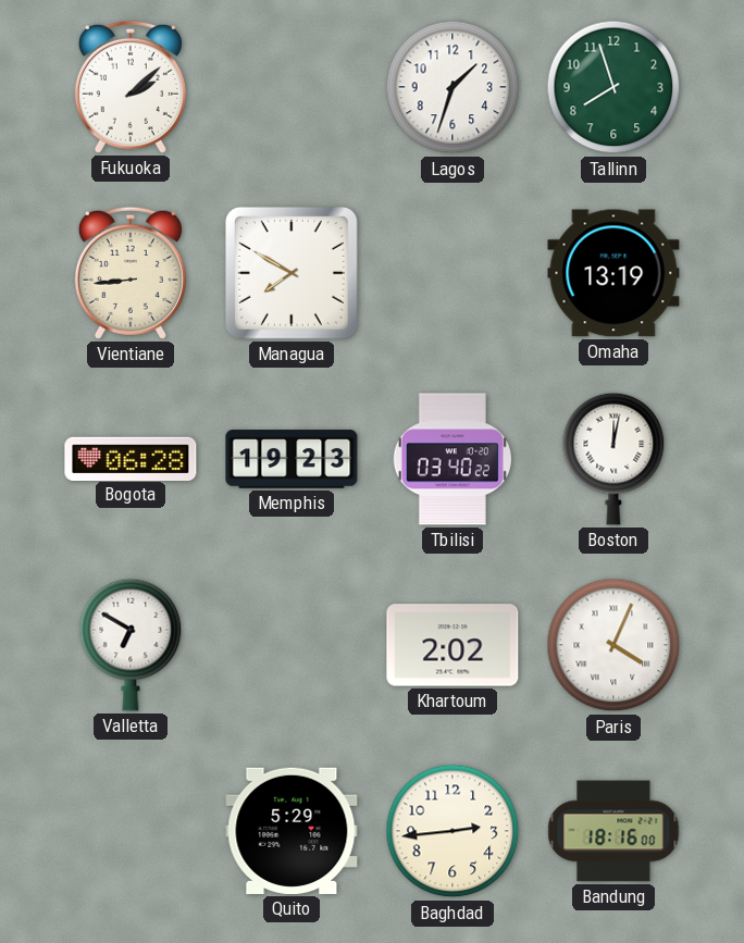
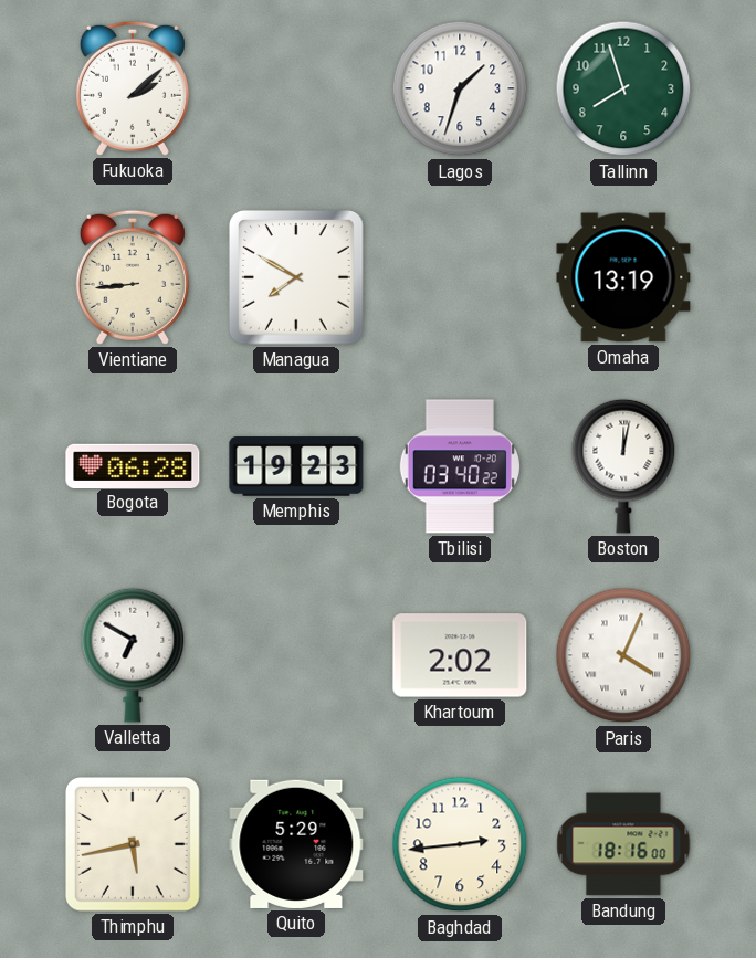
Thimphu: none -> 5:43
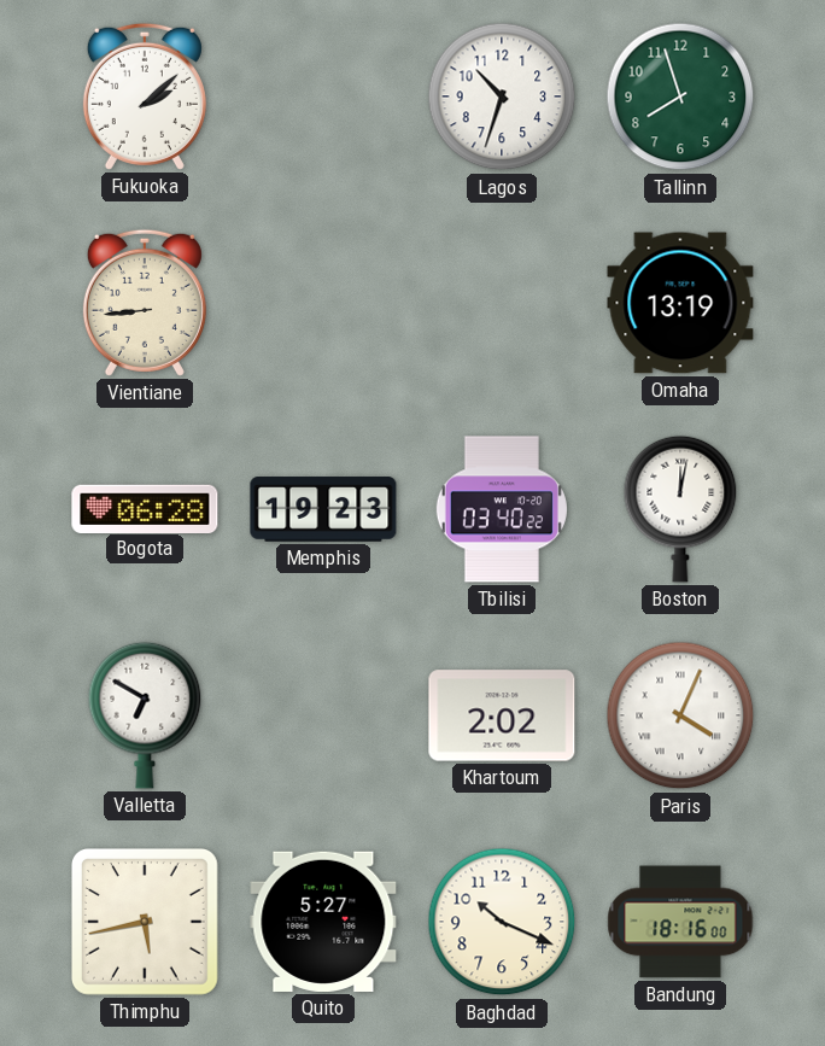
Lagos: 1:33 -> 10:33
Managua: 7:50 -> none
Quito: 5:29 -> 5:27
Baghdad: 2:44 -> 10:19
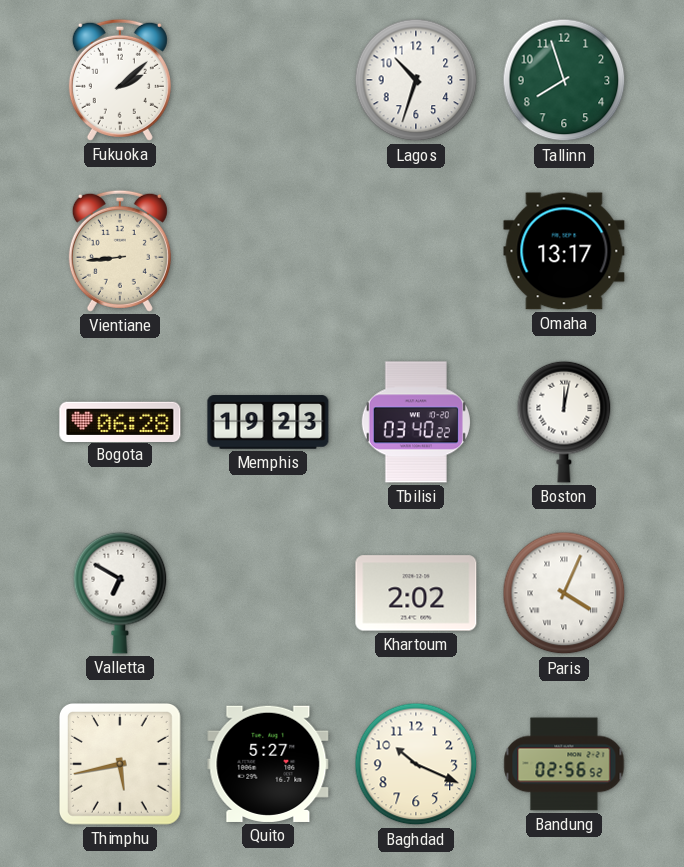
Omaha: 13:19 -> 13:17
Bandung: 18:16 -> 02:56
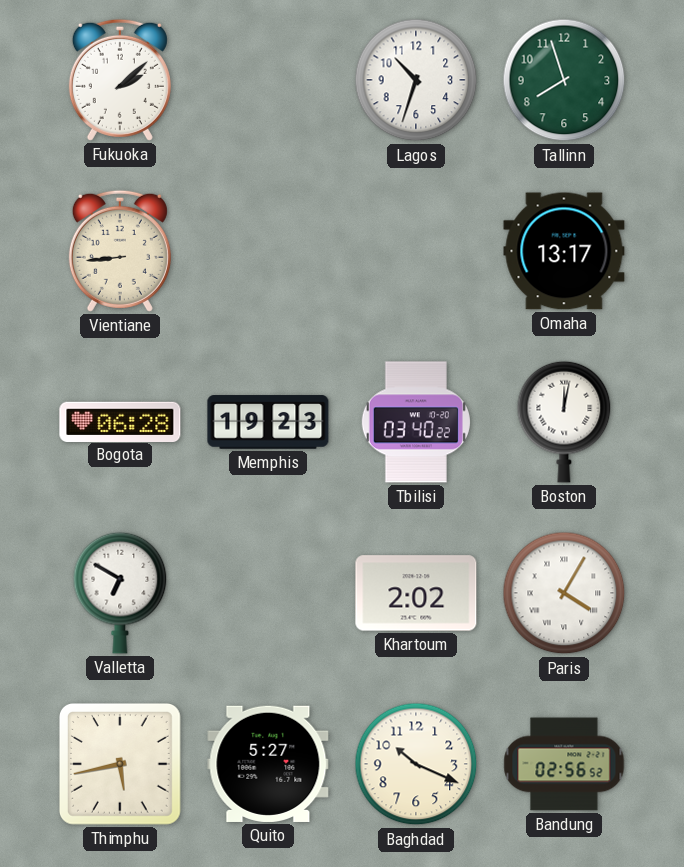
Paris: 4:04 -> 4:05
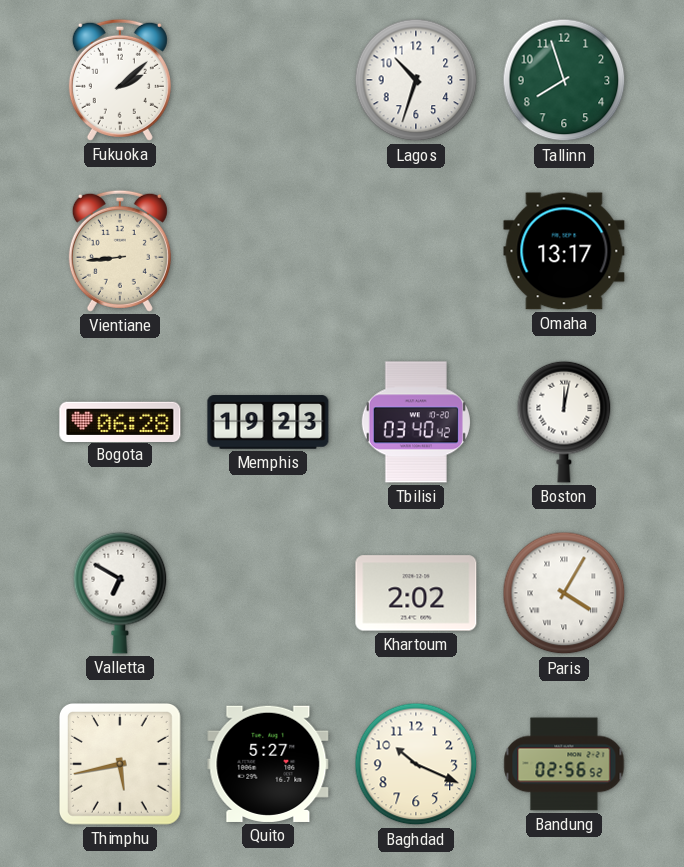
Tbilisi: 03:40:22 -> 03:40:42
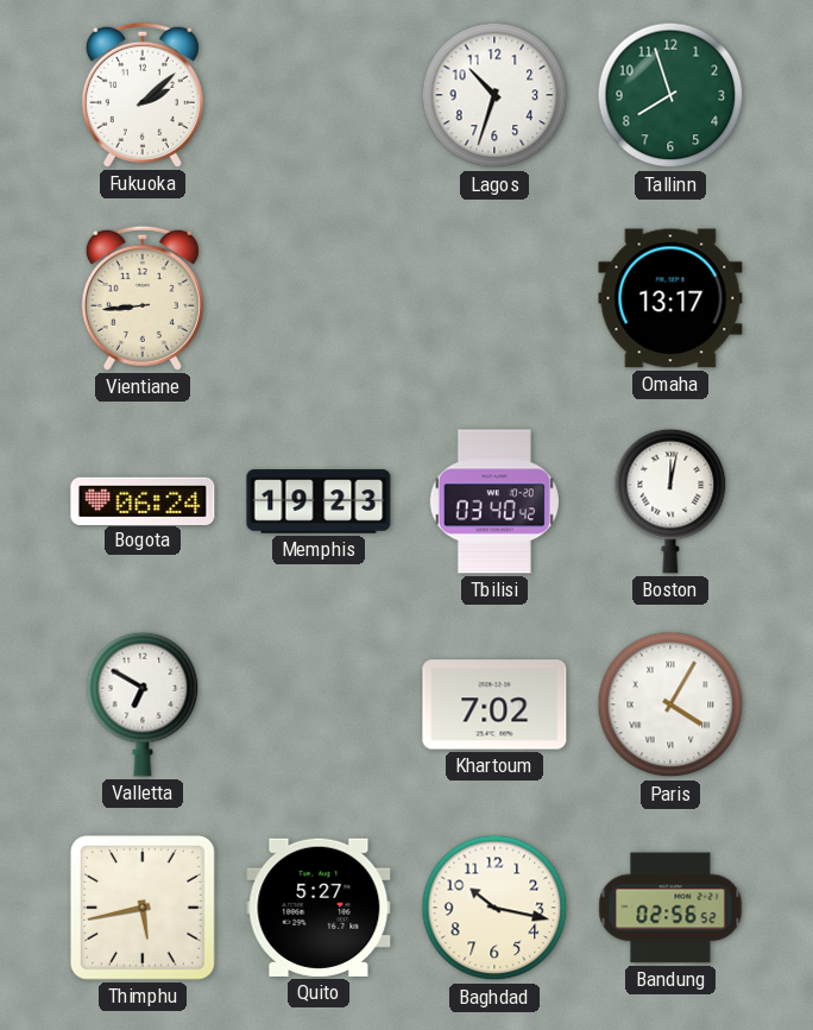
Bogota: 06:28 -> 06:24
Khartoum: 2:02 -> 7:02
Baghdad: 10:19 -> 10:17
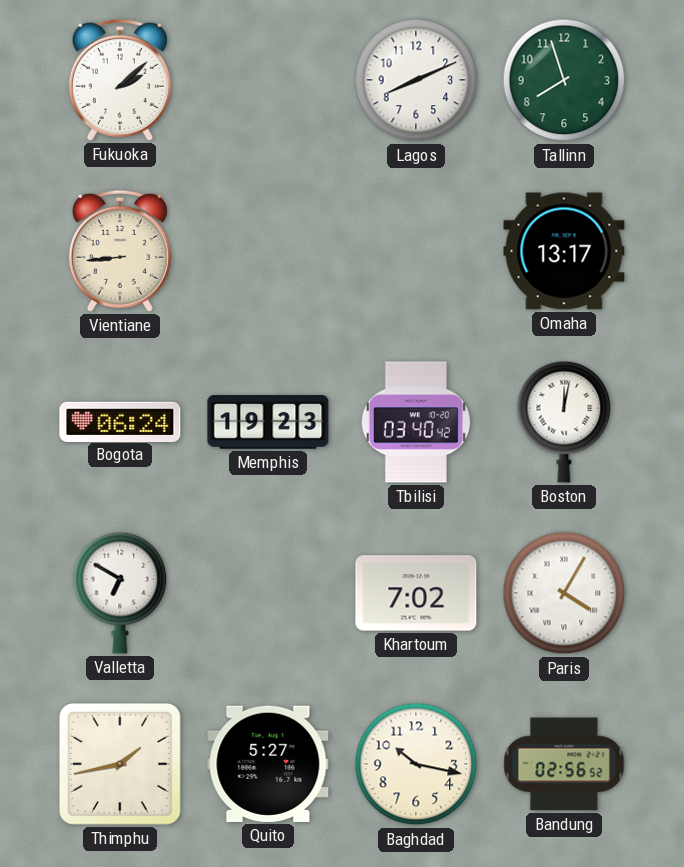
Lagos: 10:33 -> 8:11
Thimphu: 5:43 -> 1:43
